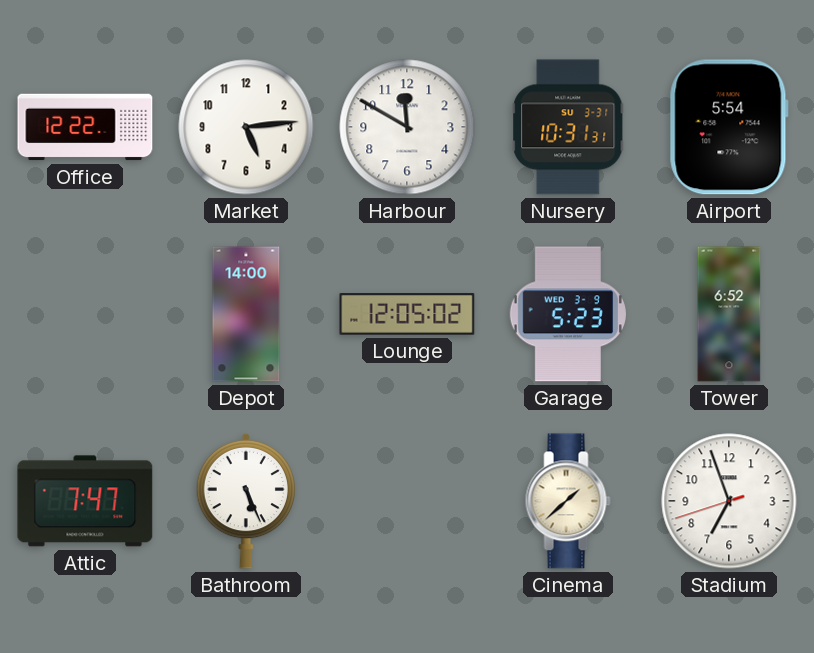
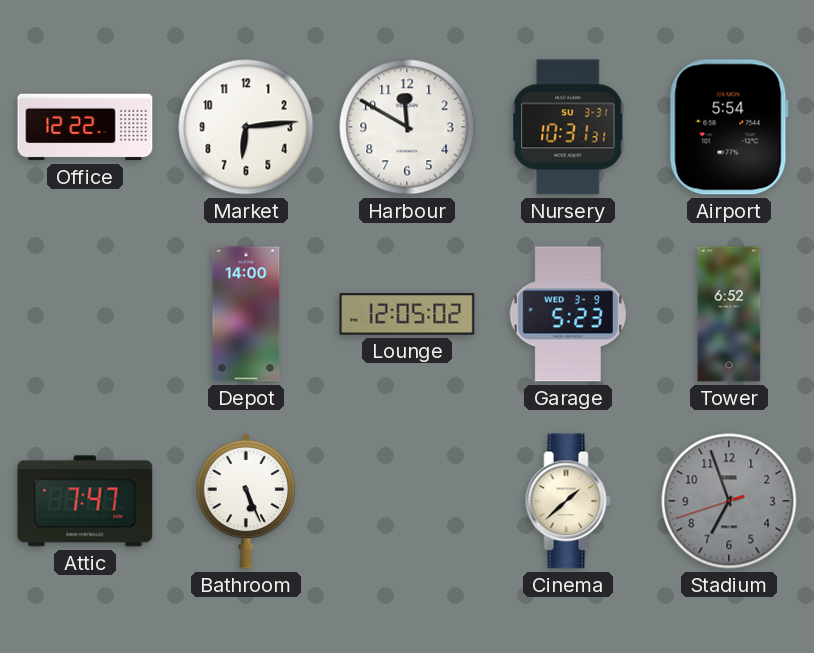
Market: 5:14 -> 6:14
Stadium dial: white -> grey
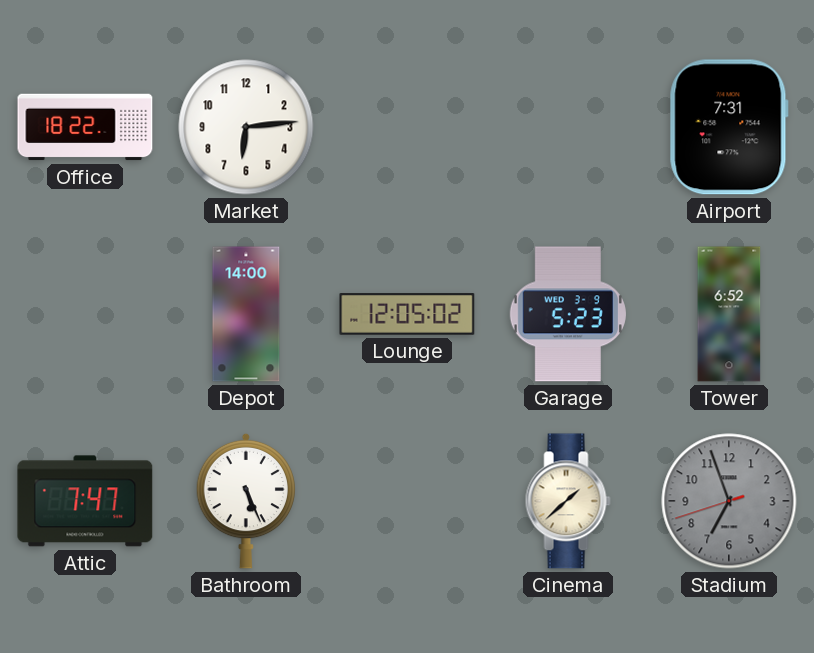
Office: 12:22 -> 18:22
Harbour: 11:50 -> none
Nursery: 10:31 -> none
Airport: 5:54 -> 7:31
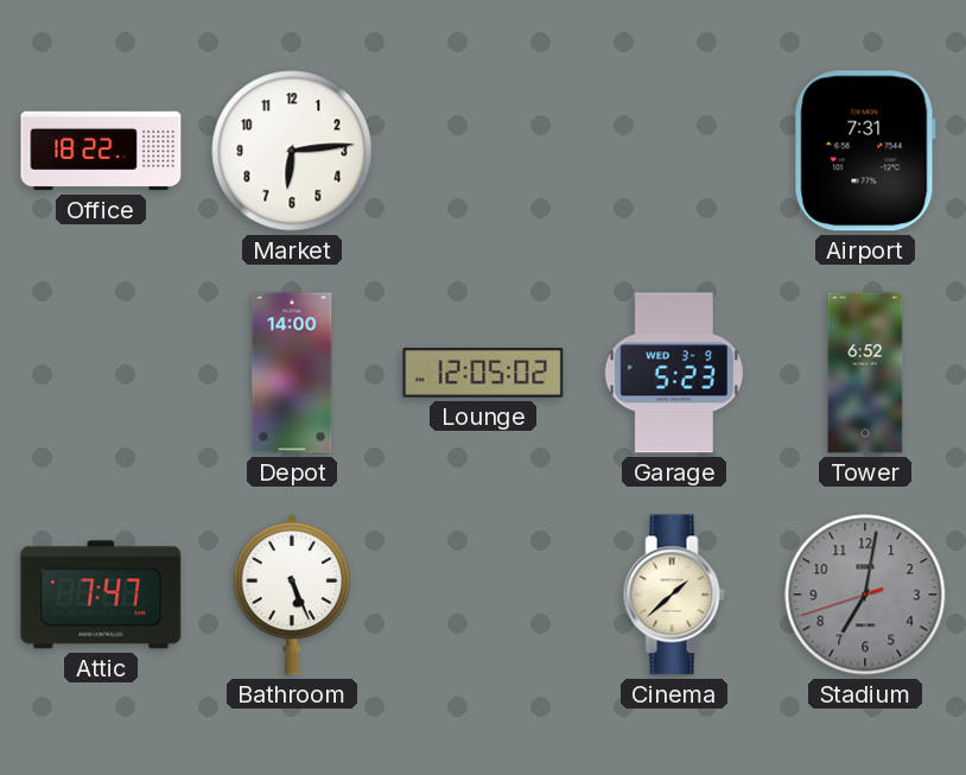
Stadium: 6:56 -> 7:01
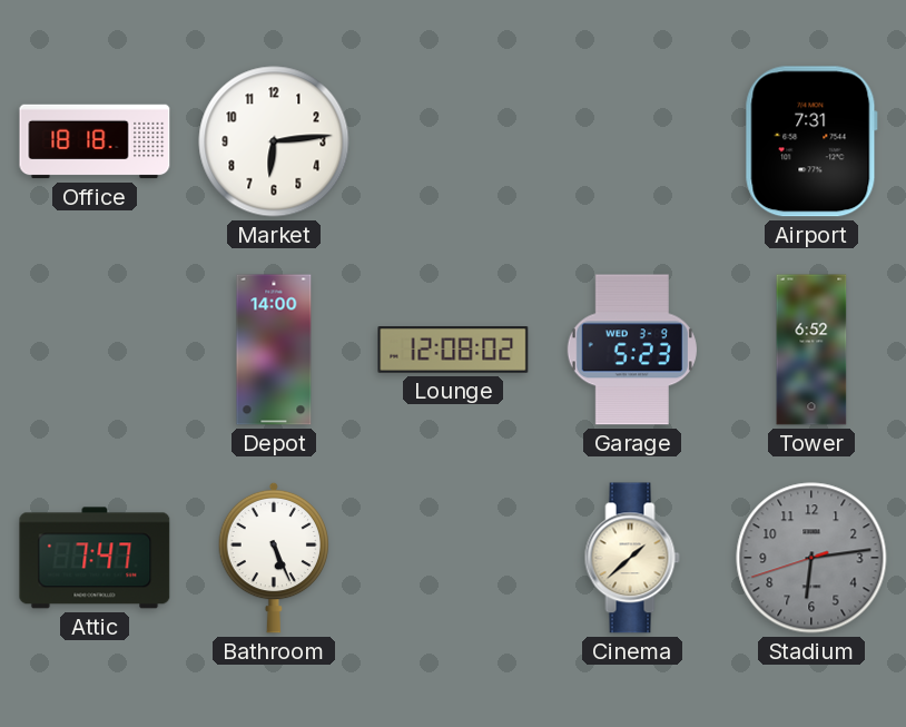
Office: 18:22 -> 18:18
Lounge: 12:05 -> 12:08
Stadium: 7:01 -> 6:13
